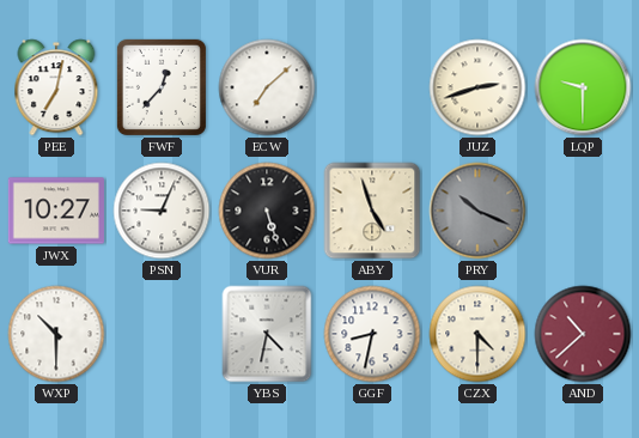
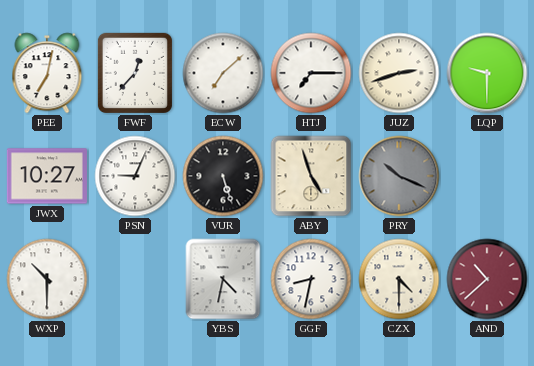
HTJ: none -> 7:15
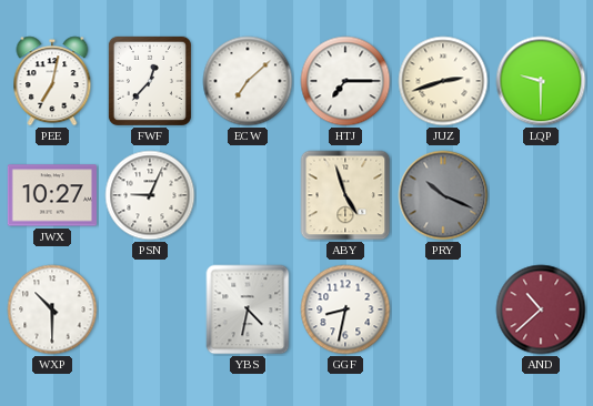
VUR: 5:27 -> none
CZX: 4:30 -> none
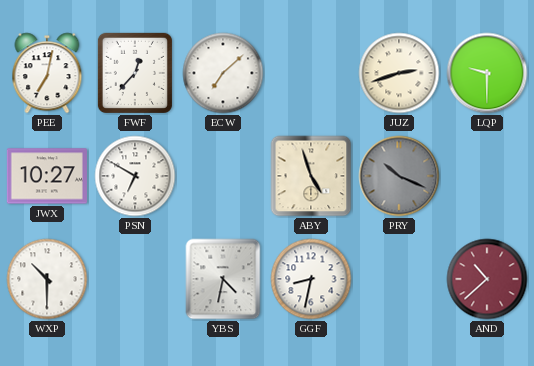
HTJ: 7:15 -> none
PSN: 9:04 -> 6:50
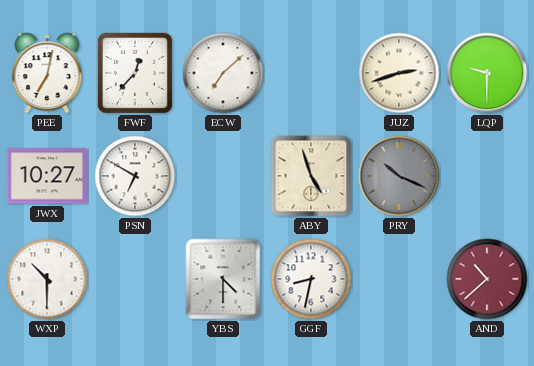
YBS: 4:32 -> 4:30
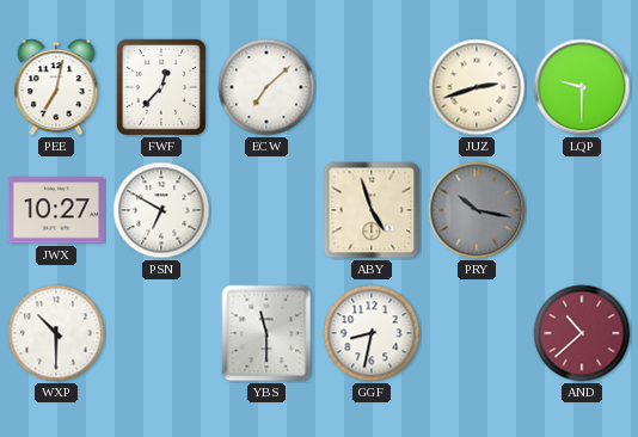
PRY: 10:19 -> 10:17
YBS: 4:30 -> 11:30
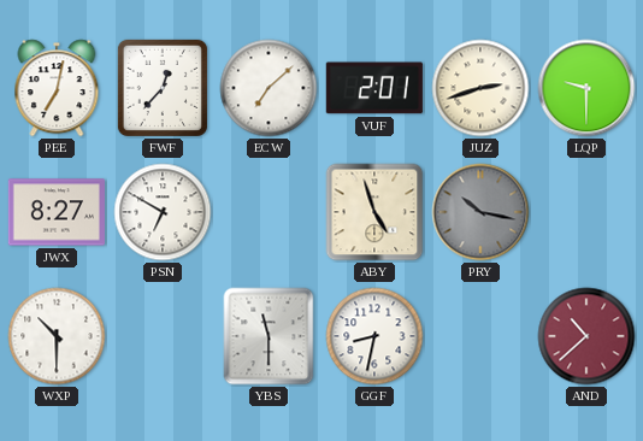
VUF: none -> 2:01
JWX: 10:27 -> 8:27
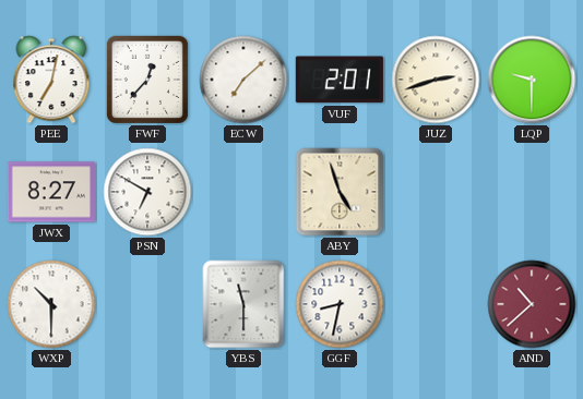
PRY: 10:17 -> none
